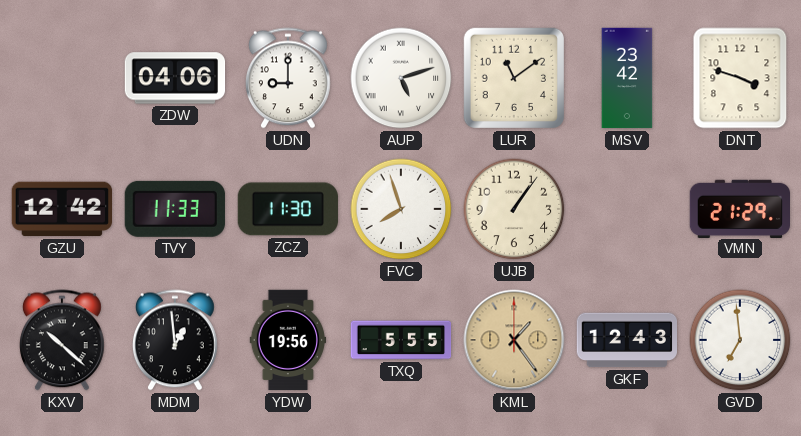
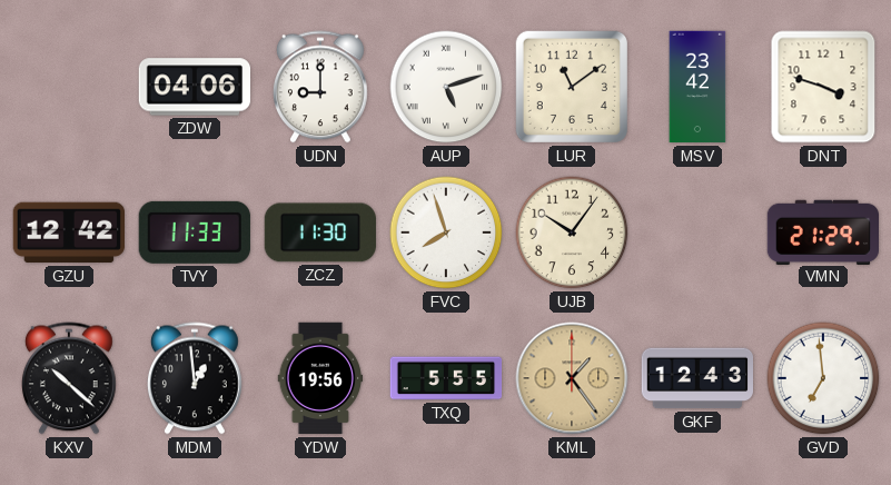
UJB: 1:06 -> 10:06
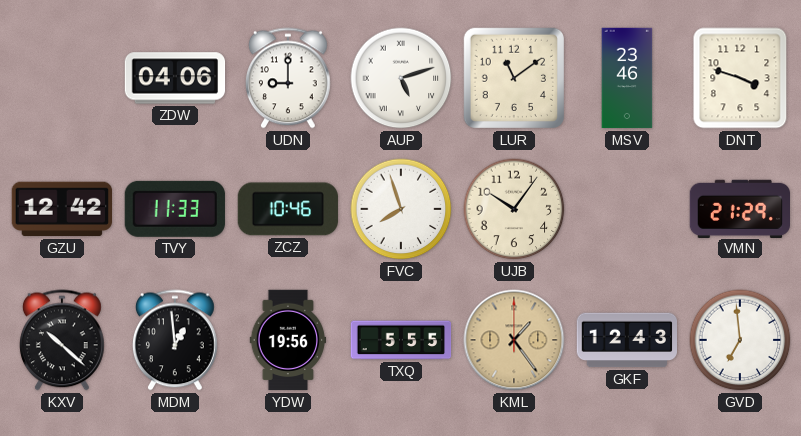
MSV: 23:42 -> 23:46
ZCZ: 11:30 -> 10:46
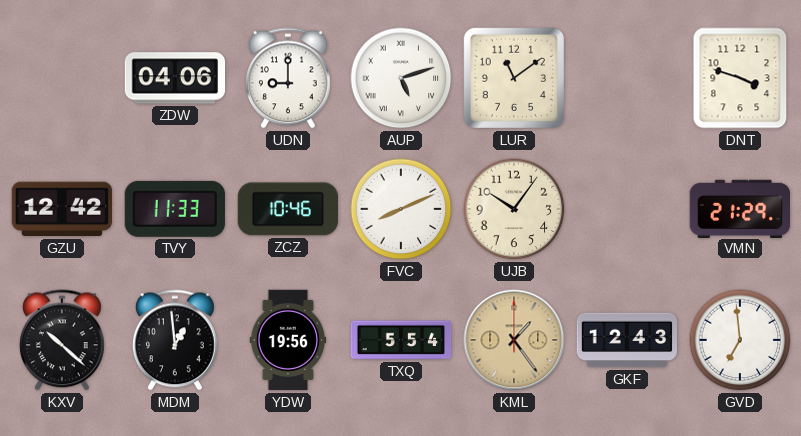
MSV: 23:46 -> none
FVC: 7:57 -> 8:11
TXQ: 5:55 -> 5:54
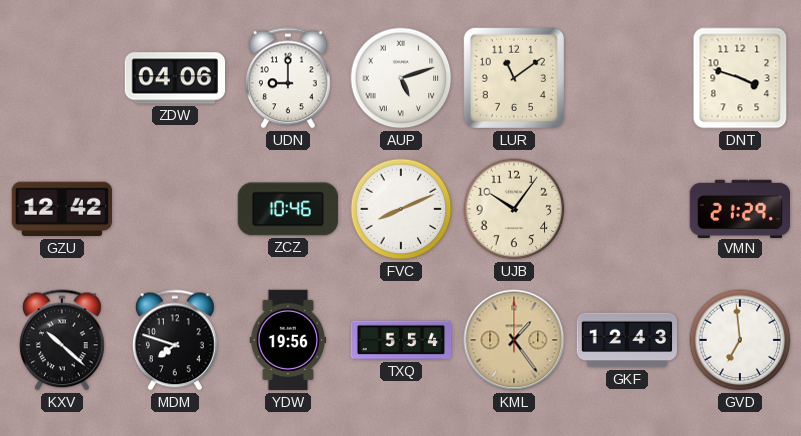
TVY: 11:33 -> none
MDM: 12:59 -> 7:48
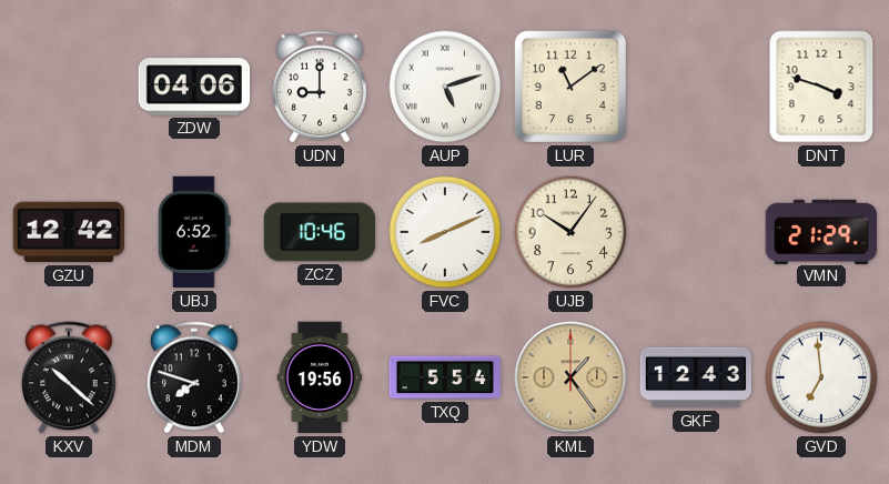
UBJ: none -> 6:52
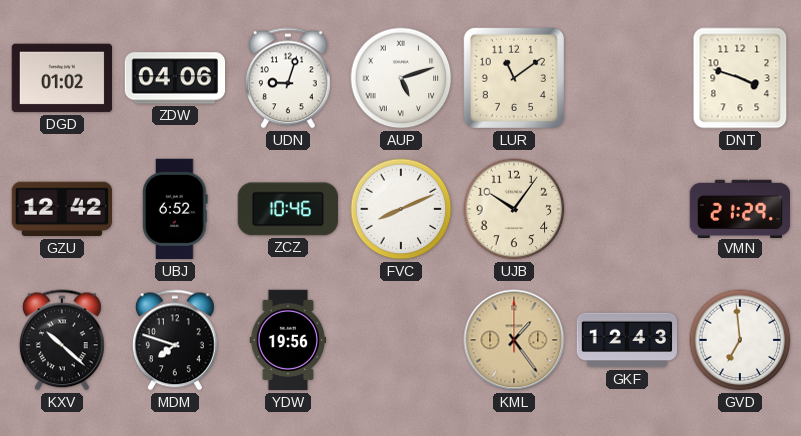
DGD: none -> 01:02
UDN: 9:00 -> 9:03
TXQ: 5:54 -> none
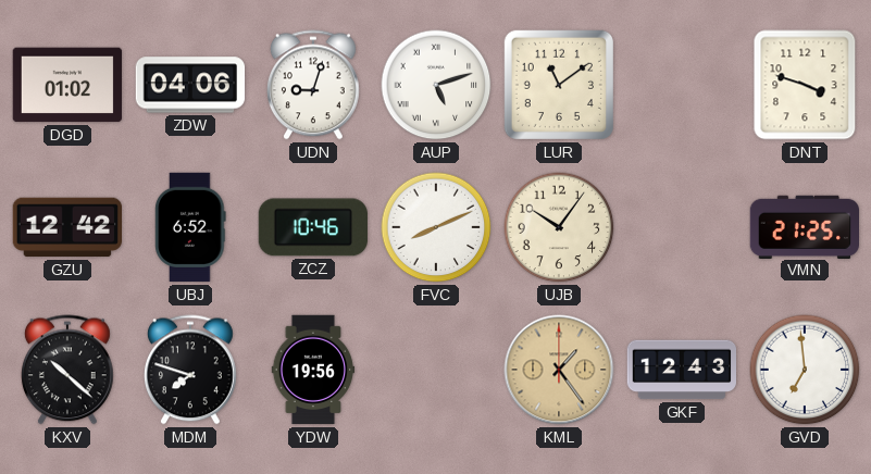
VMN: 21:29 -> 21:25
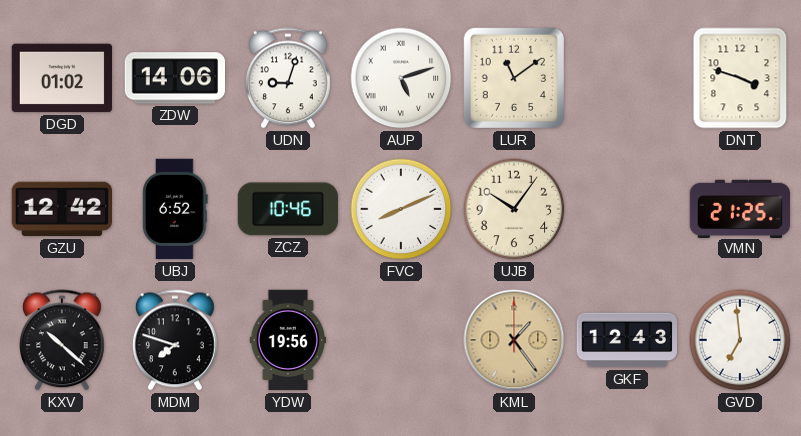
ZDW: 04:06 -> 14:06
